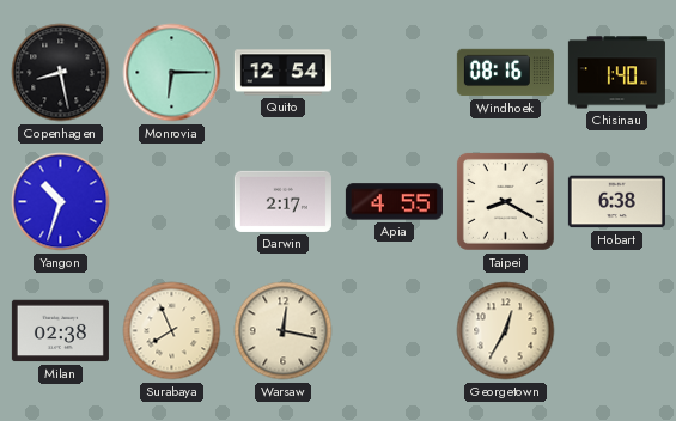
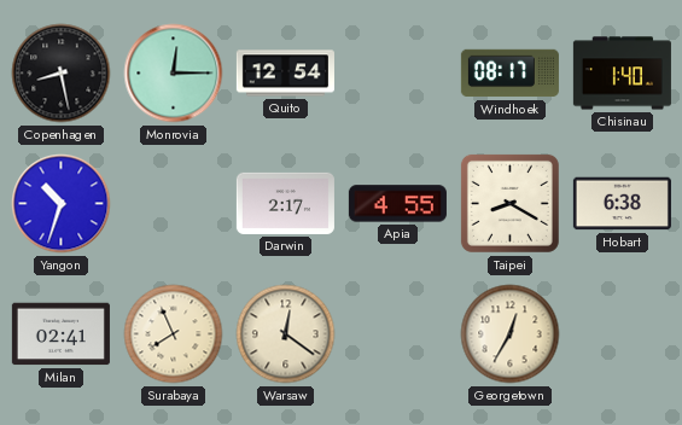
Monrovia: 6:15 -> 12:15
Windhoek: 08:16 -> 08:17
Milan: 02:38 -> 02:41
Warsaw: 12:17 -> 12:21
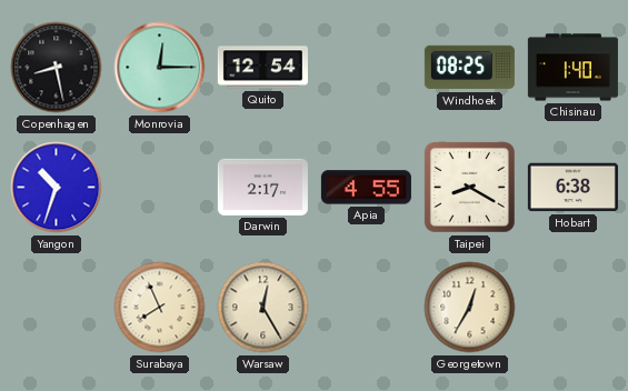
Windhoek: 08:17 -> 08:25
Milan: 02:41 -> none
Warsaw: 12:21 -> 12:25
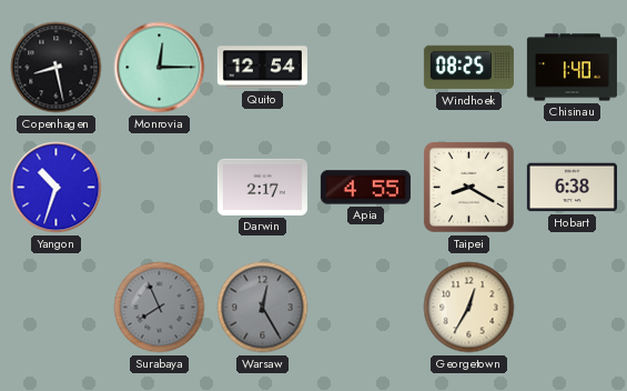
Surabaya dial: cream -> grey
Warsaw dial: cream -> grey
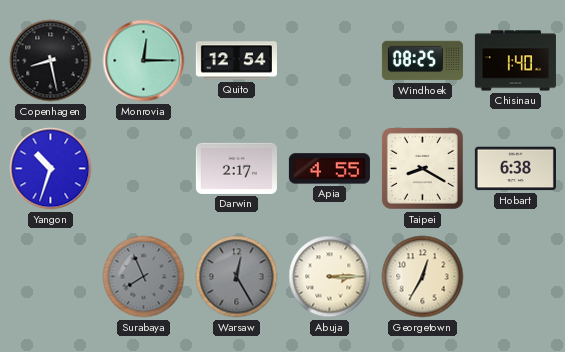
Abuja: none -> 3:15
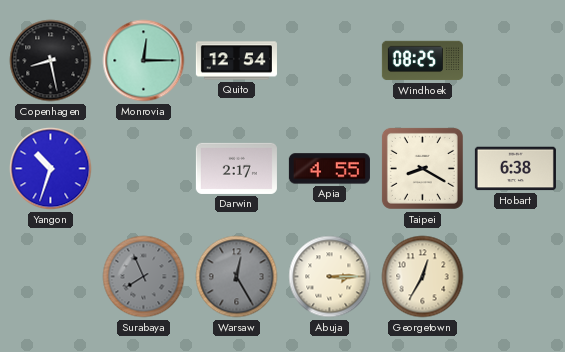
Chisinau: 1:40 -> none
